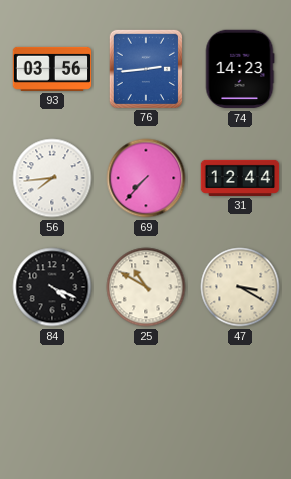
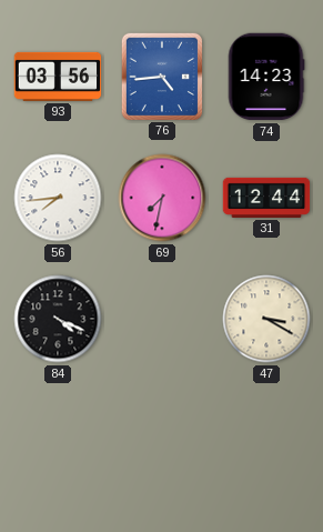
76: 2:44 -> 4:44
69: 7:37 -> 7:32
25: 10:50 -> none
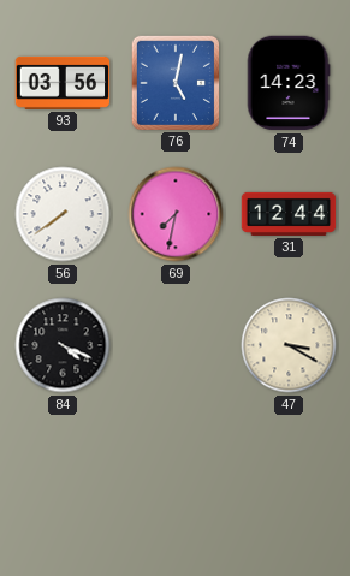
76: 4:44 -> 5:02
56: 7:44 -> 7:39
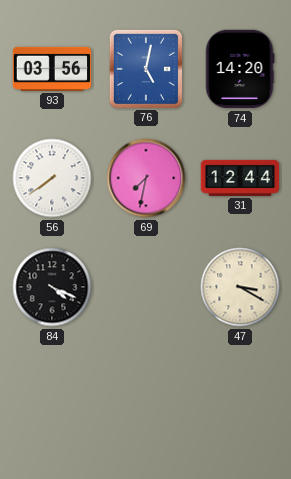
74: 14:23 -> 14:20
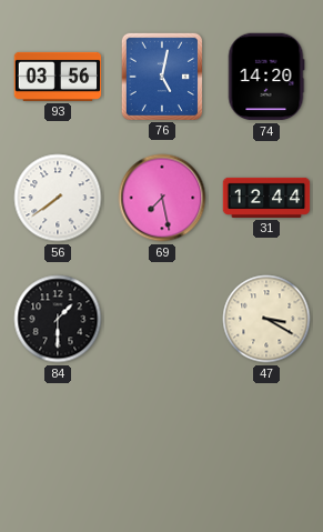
69: 7:32 -> 7:28
84: 4:19 -> 1:30
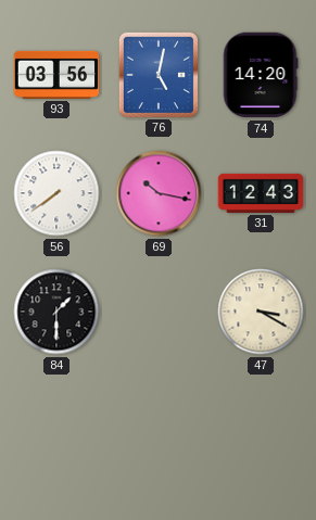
69: 7:28 -> 10:17
31: 12:44 -> 12:43
